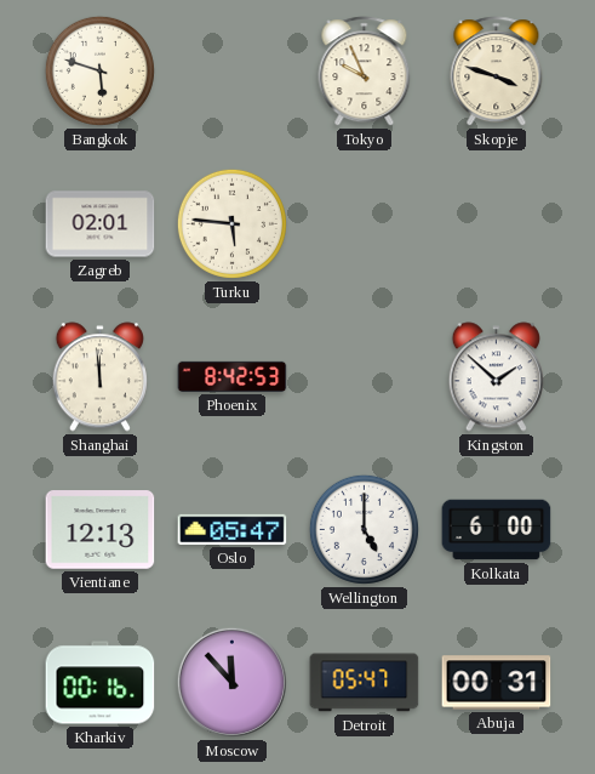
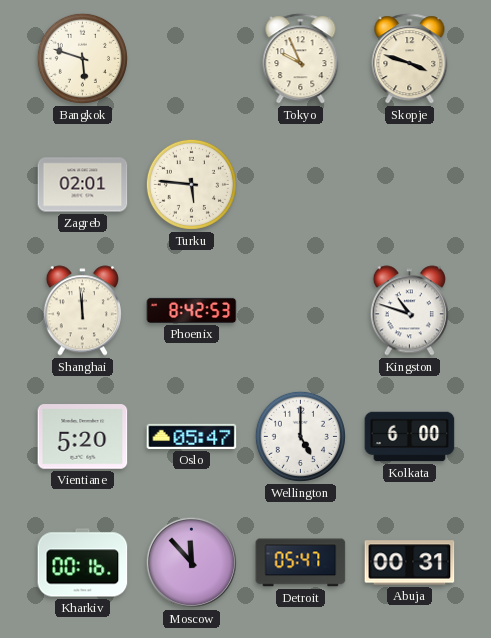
Kingston: 1:52 -> 10:48
Vientiane: 12:13 -> 5:20
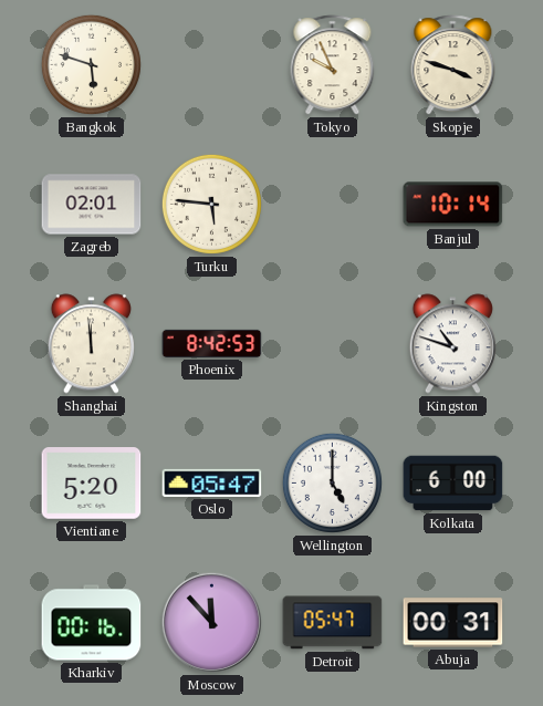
Banjul: none -> 10:14
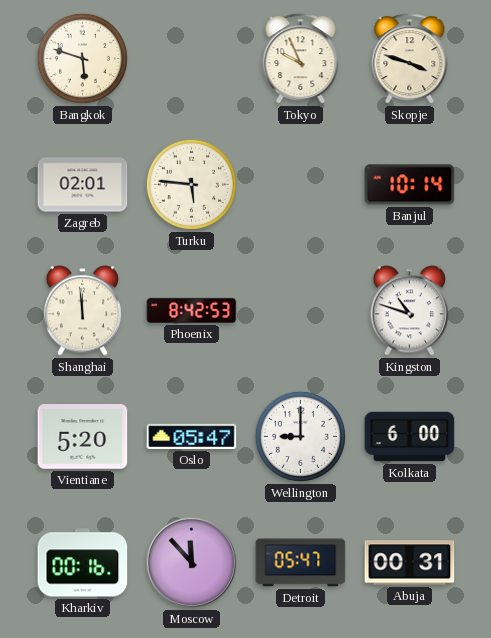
Wellington: 5:00 -> 9:00
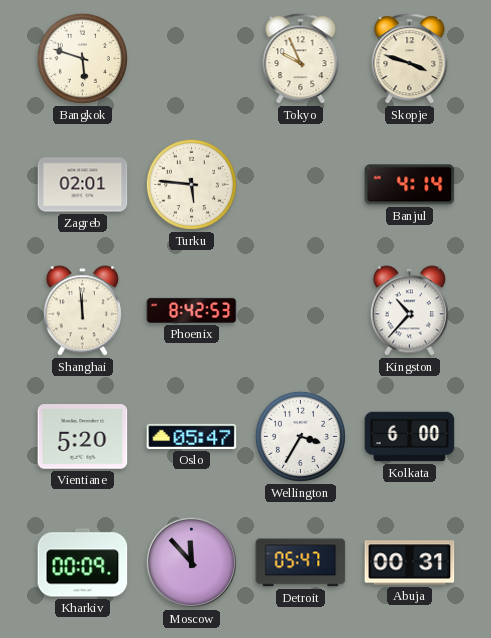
Banjul: 10:14 -> 4:14
Kingston: 10:48 -> 10:37
Wellington: 9:00 -> 3:35
Kharkiv: 00:16 -> 00:09
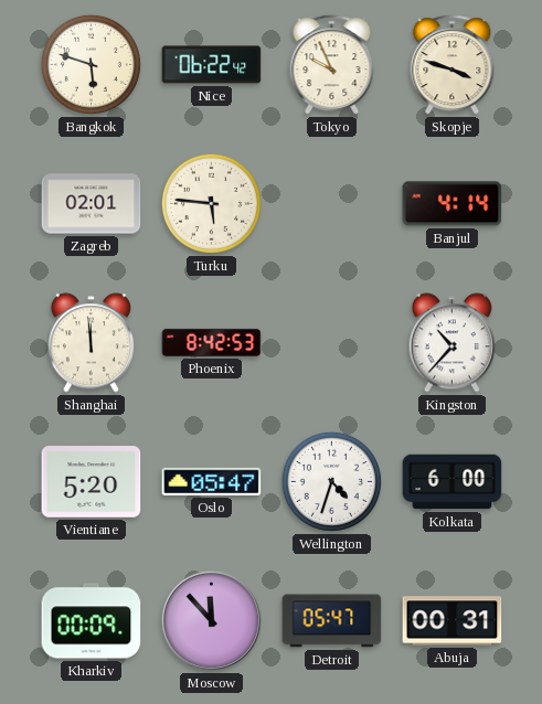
Nice: none -> 06:22
Wellington: 3:35 -> 4:33
